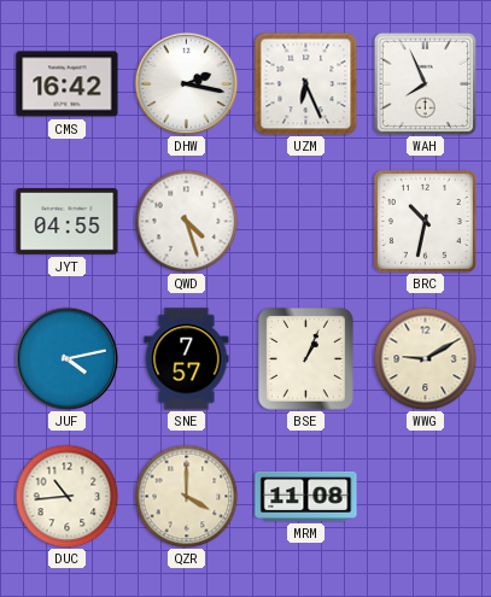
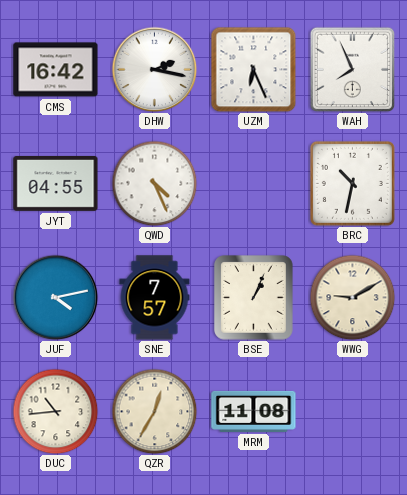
QWD: 4:27 -> 4:26
QZR: 4:00 -> 12:35
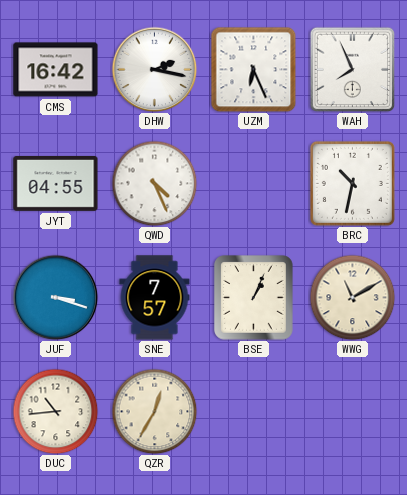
JUF: 4:13 -> 3:18
WWG: 9:10 -> 11:10
MRM: 11:08 -> none
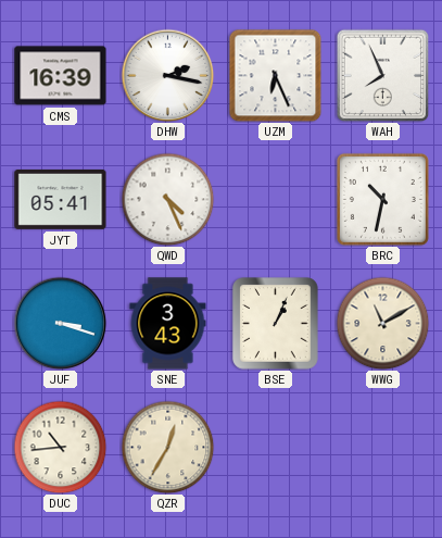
CMS: 16:42 -> 16:39
JYT: 04:55 -> 05:41
SNE: 7:57 -> 3:43
